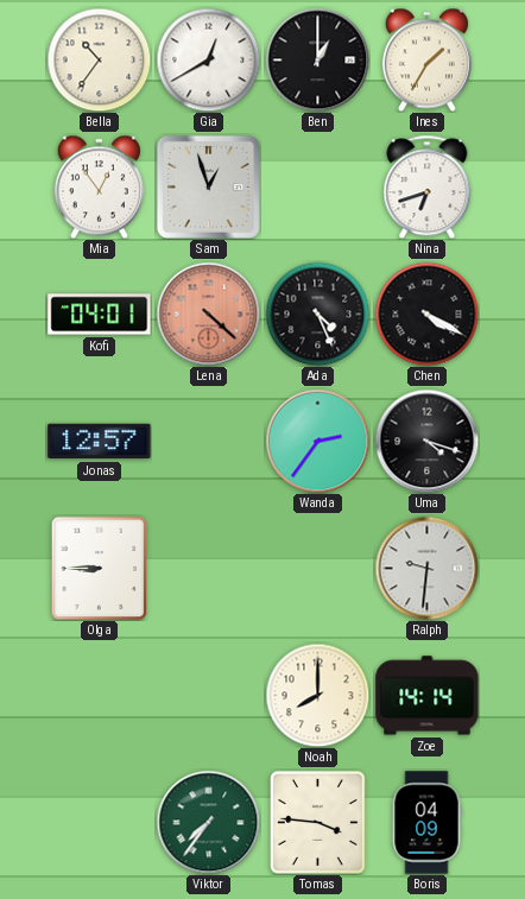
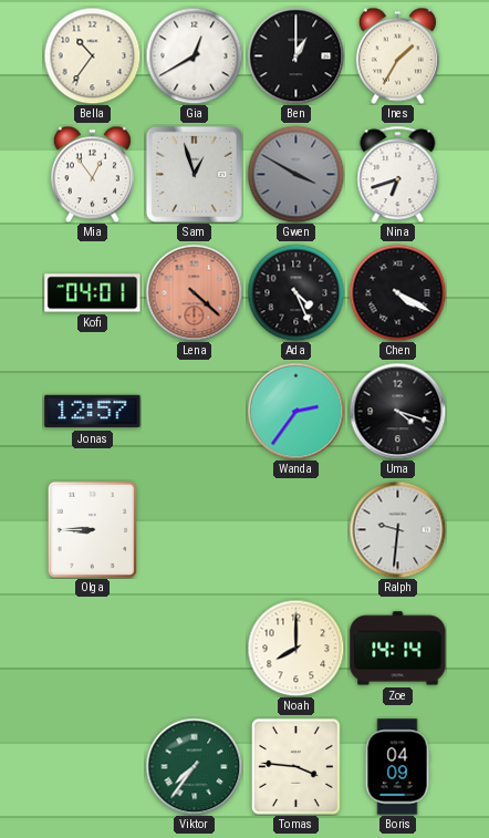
Gwen: none -> 3:50
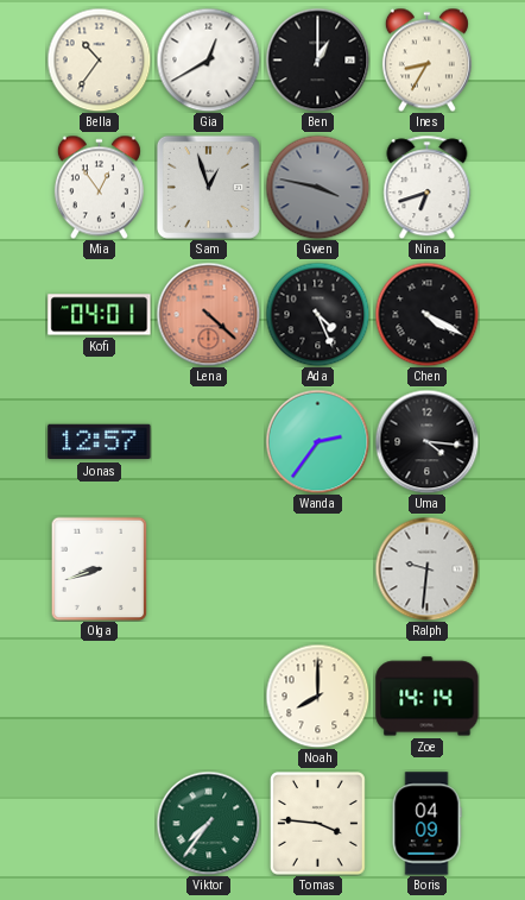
Ines: 1:35 -> 8:35
Gwen: 3:50 -> 3:47
Uma: 4:18 -> 4:16
Olga: 8:45 -> 8:42
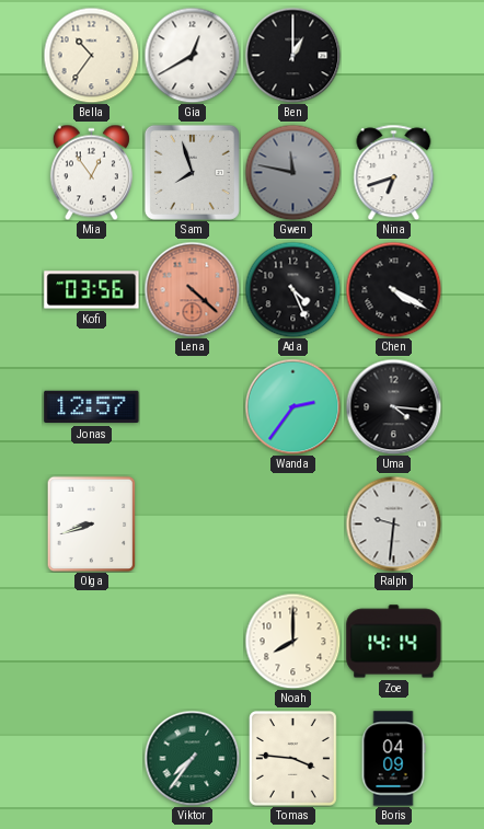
Ines: 8:35 -> none
Sam: 12:57 -> 7:57
Gwen: 3:47 -> 11:47
Kofi: 04:01 -> 03:56
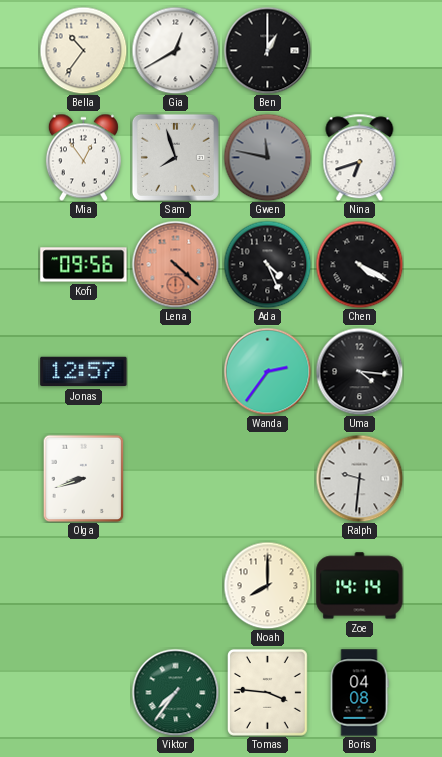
Kofi: 03:56 -> 09:56
Boris: 04:09 -> 04:08
